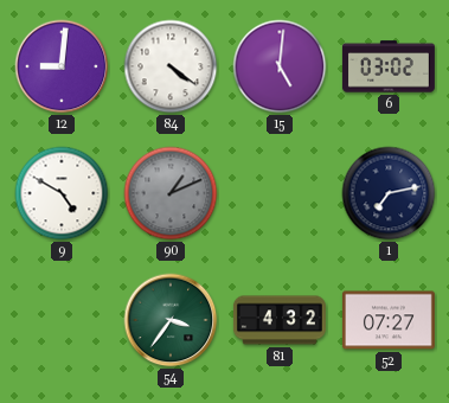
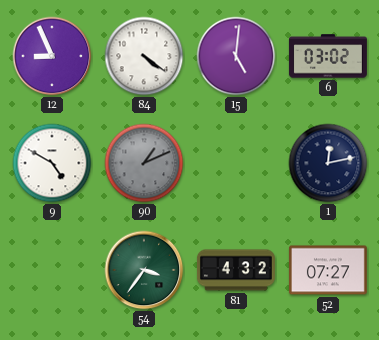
12: 9:01 -> 8:56
1: 7:13 -> 12:13
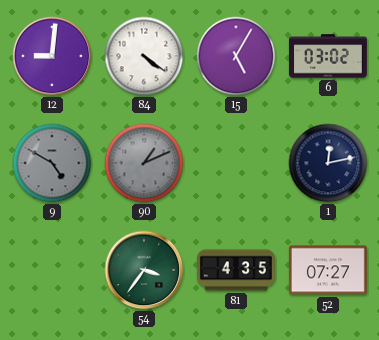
12: 8:56 -> 9:01
15: 5:01 -> 5:05
9 dial: white -> grey
81: 4:32 -> 4:35
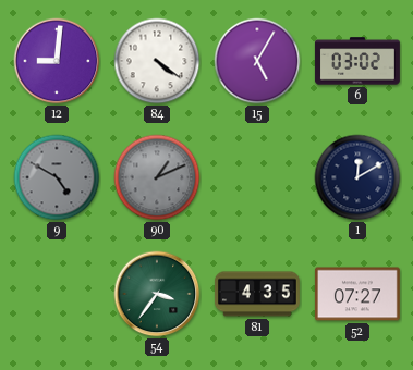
1: 12:13 -> 12:10
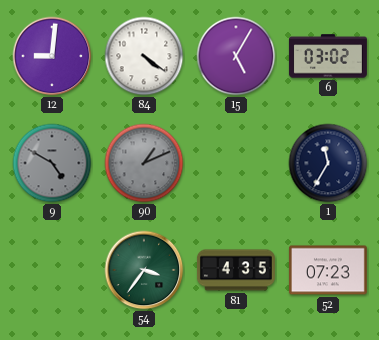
1: 12:10 -> 11:35
52: 07:27 -> 07:23
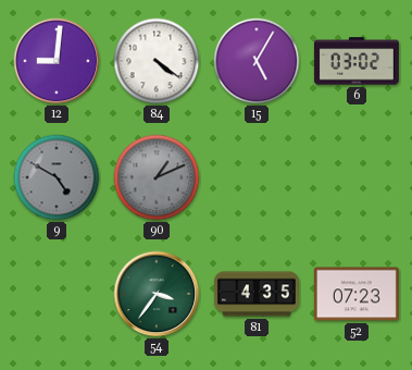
1: 11:35 -> none
